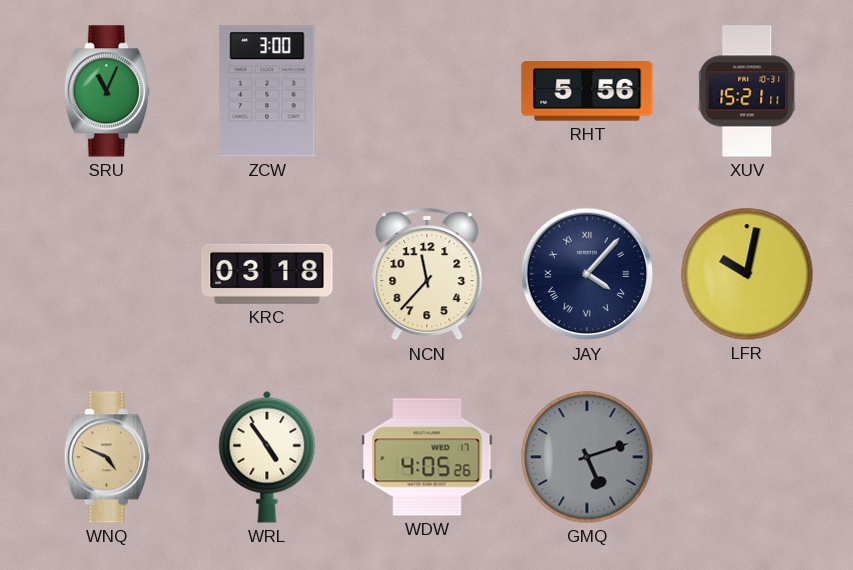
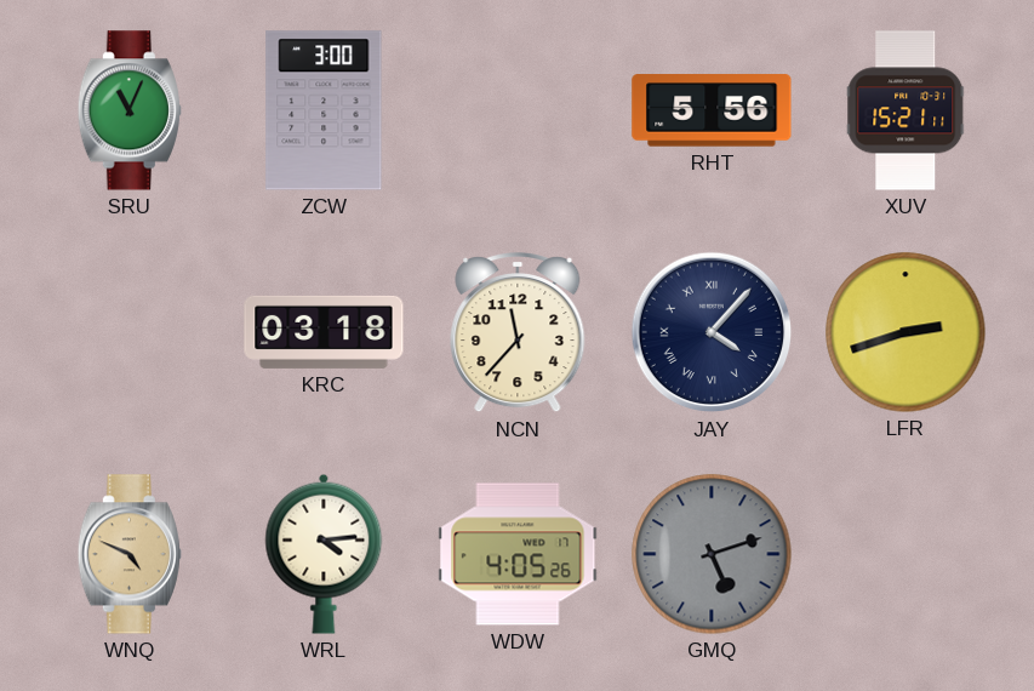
LFR: 10:02 -> 2:42
WRL: 4:54 -> 4:14
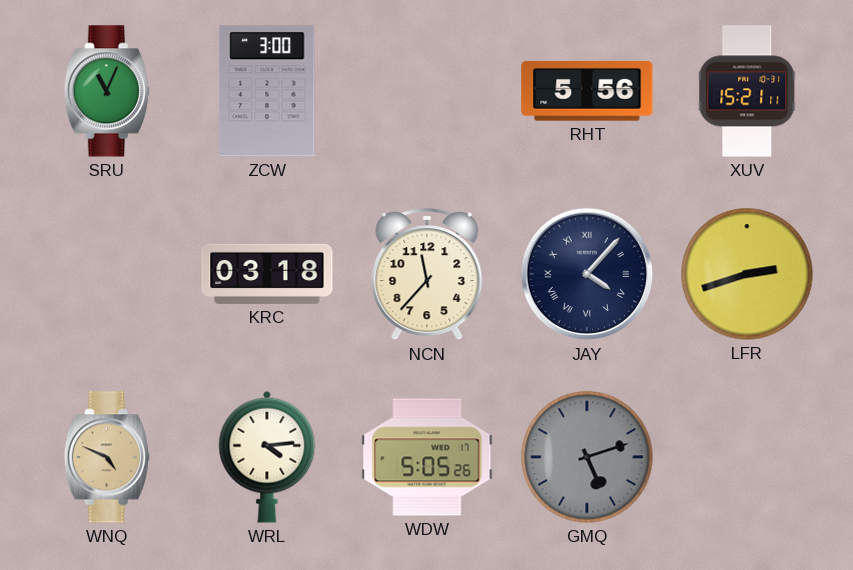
WDW: 4:05 -> 5:05
